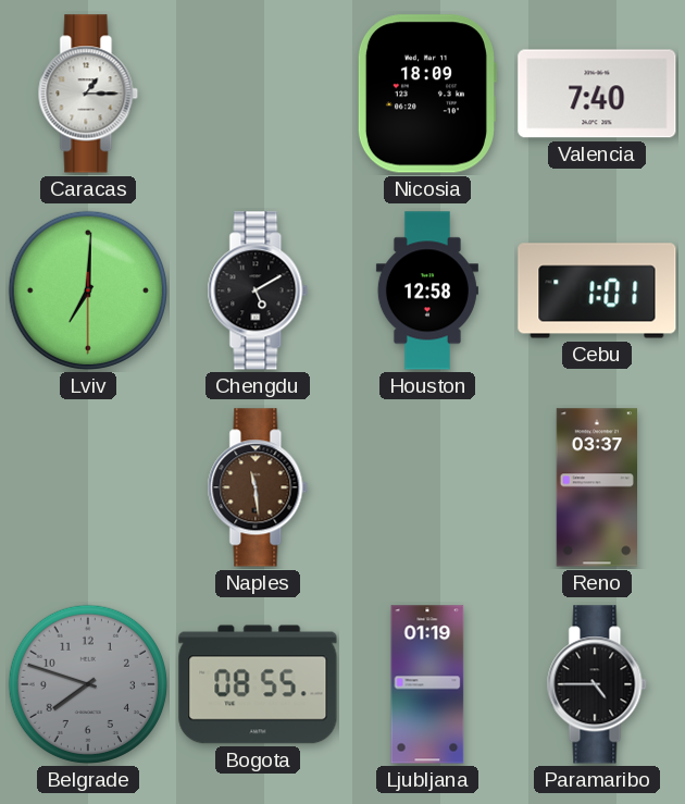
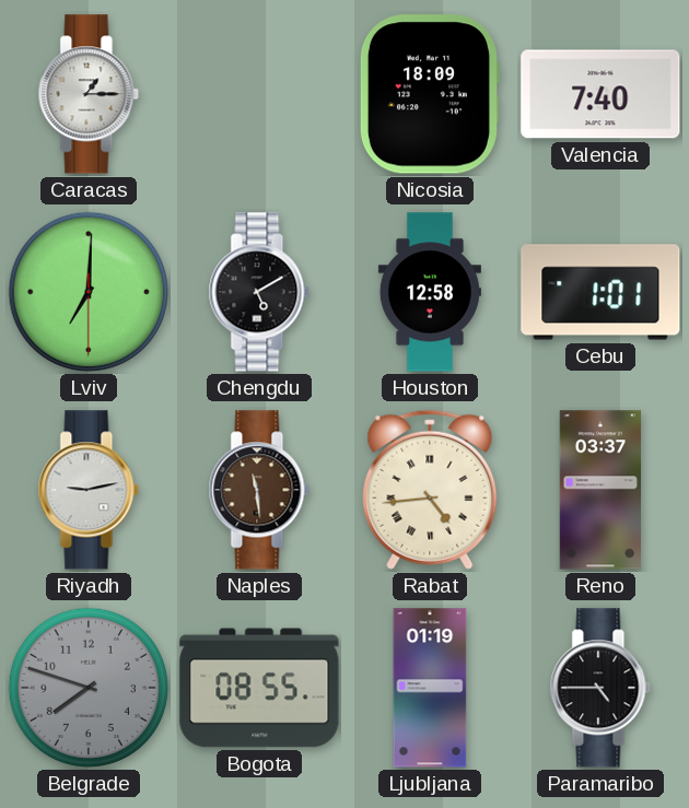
Riyadh: none -> 9:13
Rabat: none -> 4:44
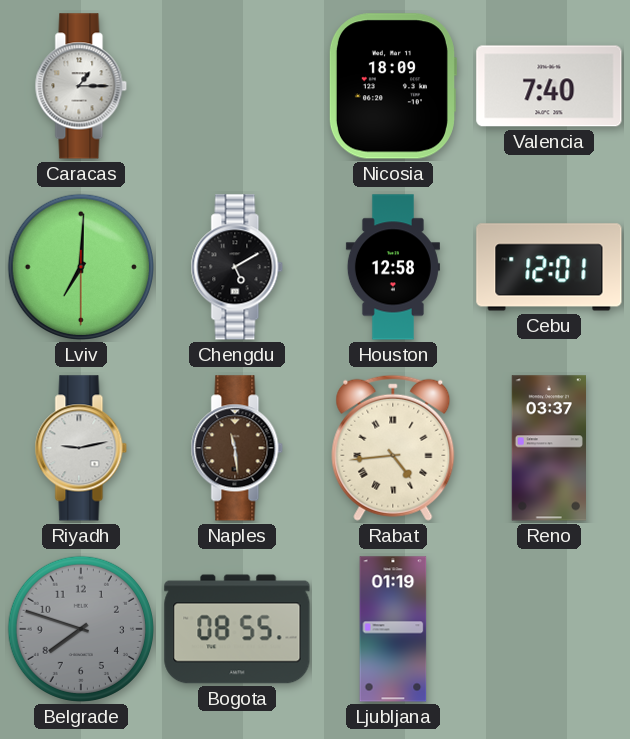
Cebu: 1:01 -> 12:01
Paramaribo: 4:45 -> none
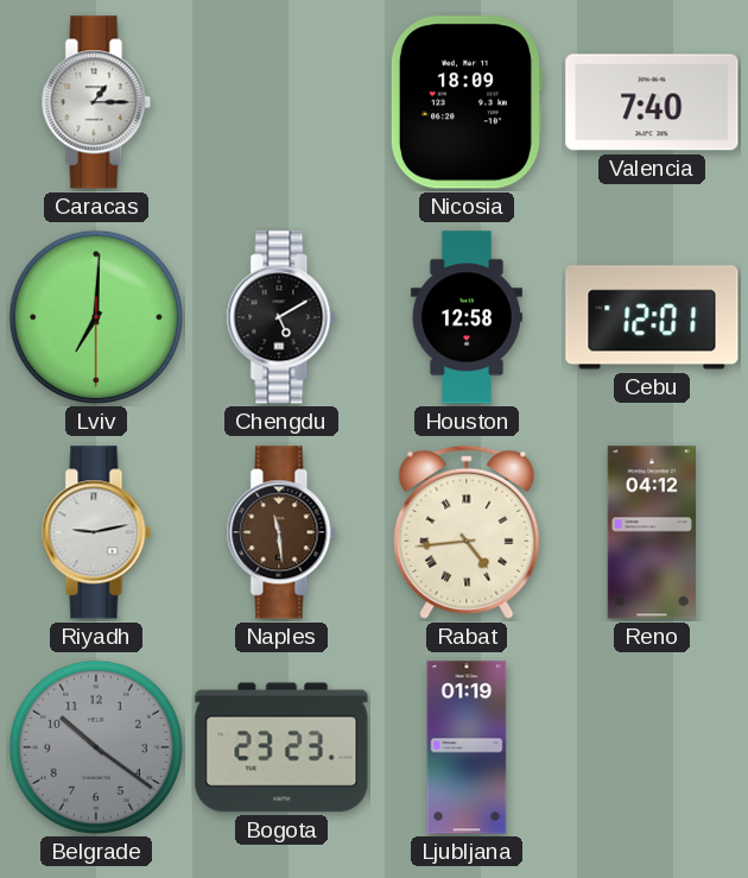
Reno: 03:37 -> 04:12
Belgrade: 7:48 -> 10:21
Bogota: 08:55 -> 23:23
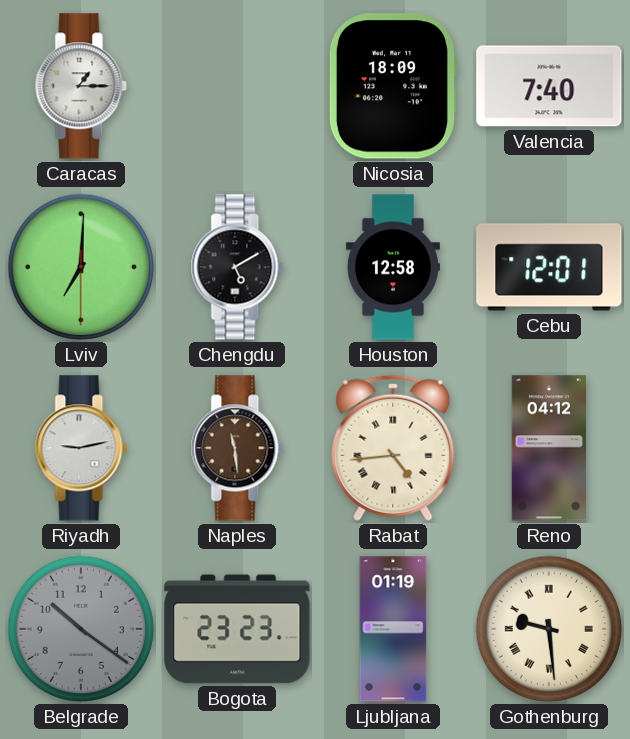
Gothenburg: none -> 9:29
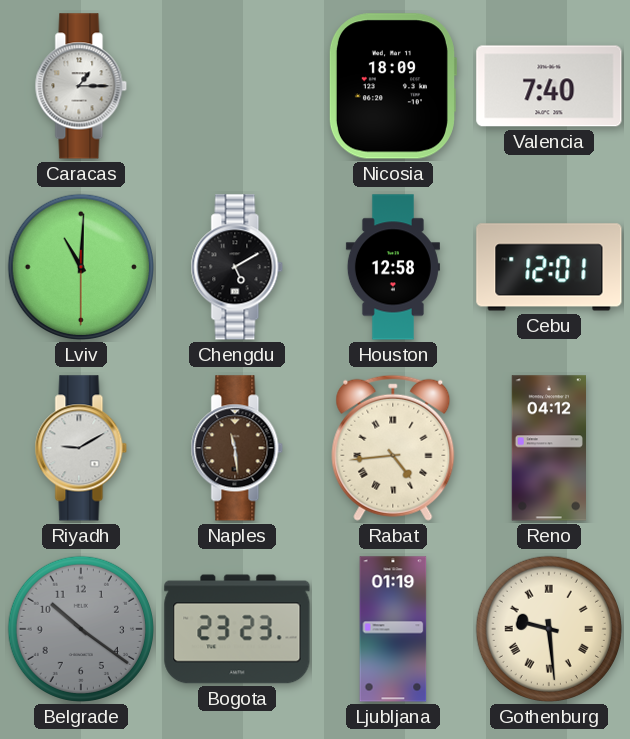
Lviv: 7:00 -> 11:00
Riyadh: 9:13 -> 9:10
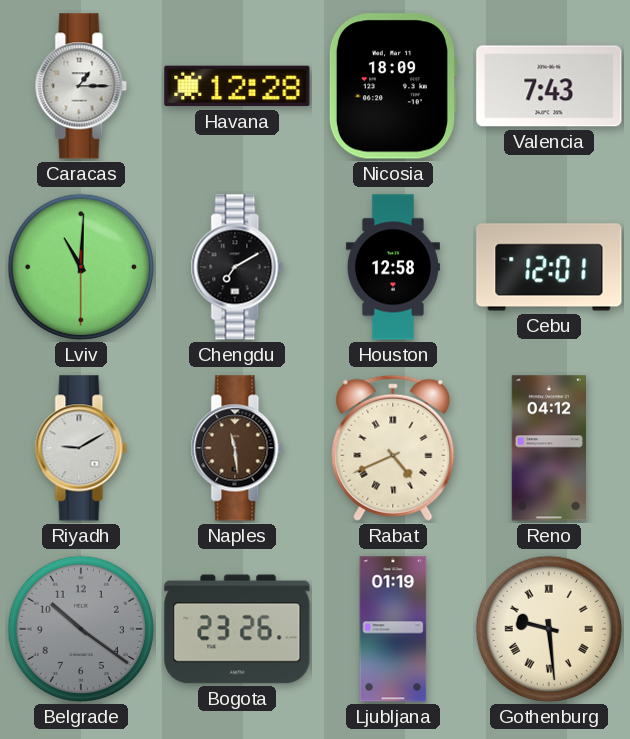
Havana: none -> 12:28
Valencia: 7:40 -> 7:43
Chengdu: 5:10 -> 7:10
Rabat: 4:44 -> 4:41
Bogota: 23:23 -> 23:26
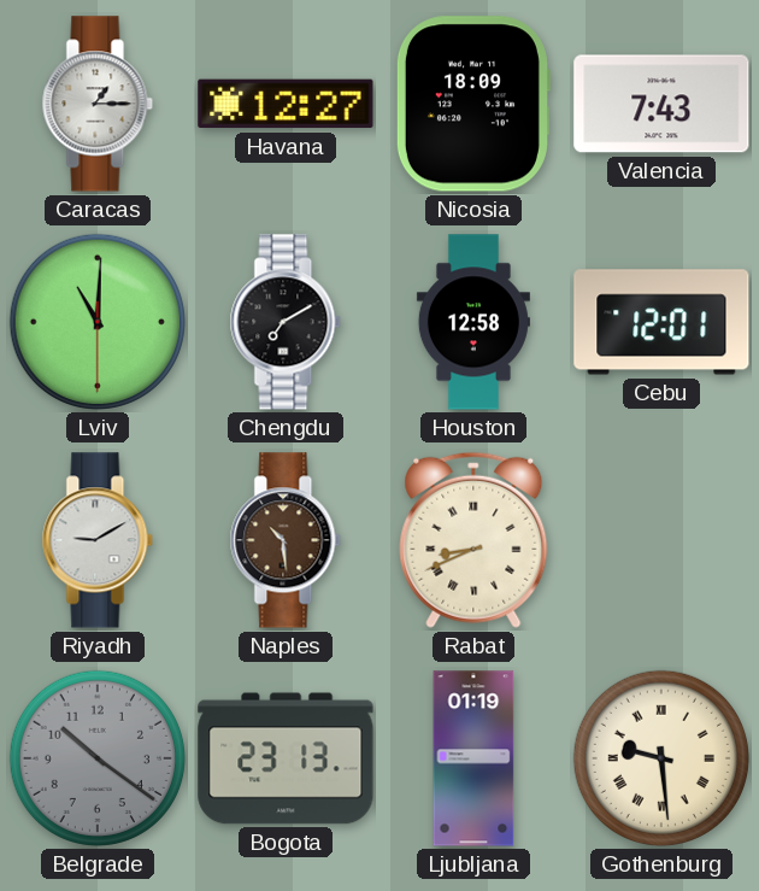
Havana: 12:28 -> 12:27
Naples: 11:29 -> 10:29
Rabat: 4:41 -> 8:41
Reno: 04:12 -> none
Bogota: 23:26 -> 23:13
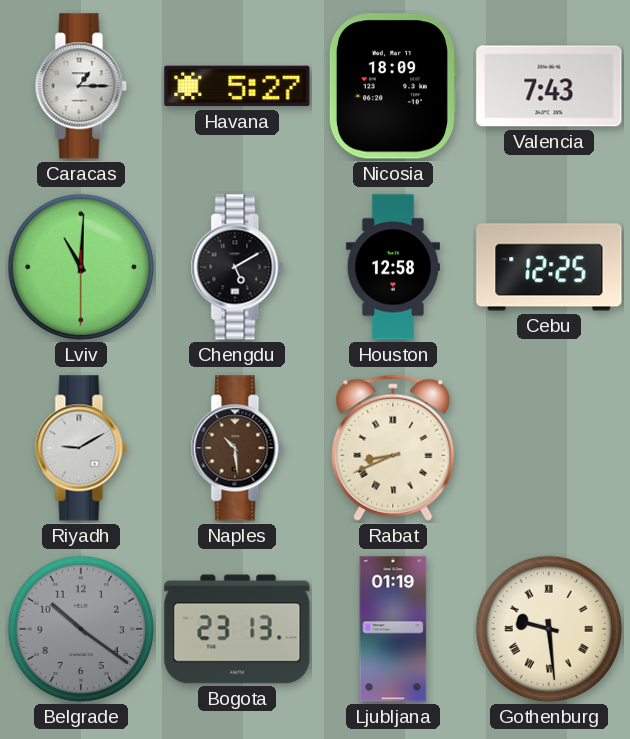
Havana: 12:27 -> 5:27
Chengdu: 7:10 -> 5:10
Cebu: 12:01 -> 12:25
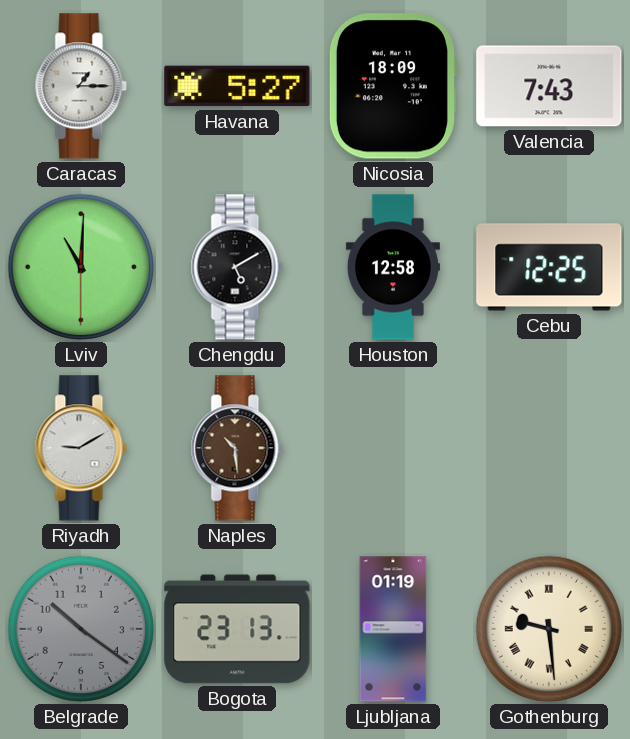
Rabat: 8:41 -> none
